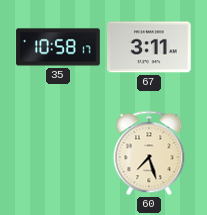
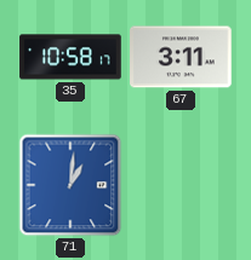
71: none -> 1:01
60: 7:27 -> none
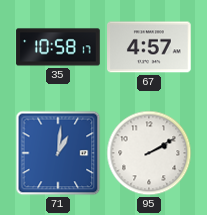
67: 3:11 -> 4:57
95: none -> 2:10
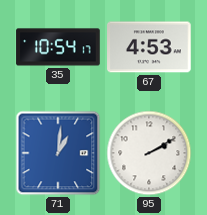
35: 10:58 -> 10:54
67: 4:57 -> 4:53
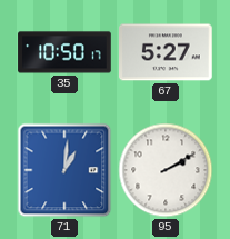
35: 10:54 -> 10:50
67: 4:53 -> 5:27
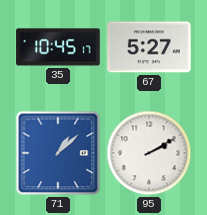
35: 10:50 -> 10:45
71: 1:01 -> 1:08
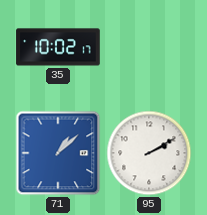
35: 10:45 -> 10:02
67: 5:27 -> none
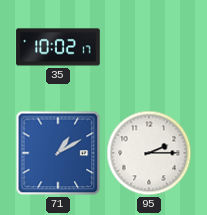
71: 1:08 -> 1:10
95: 2:10 -> 2:15
